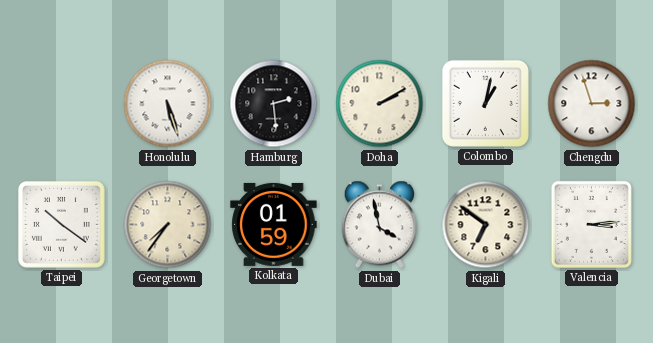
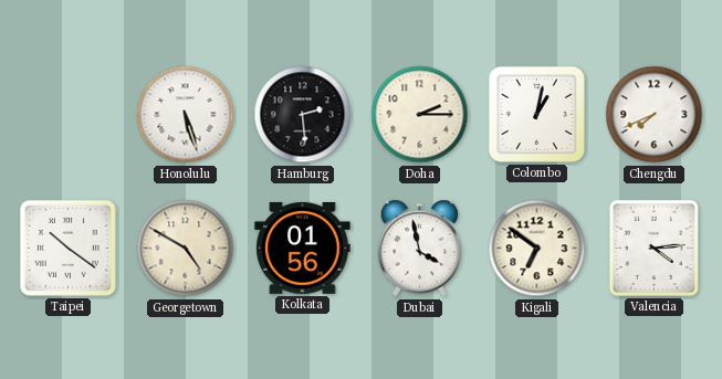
Doha: 2:10 -> 2:15
Chengdu: 2:57 -> 7:41
Georgetown: 7:36 -> 4:50
Kolkata: 01:59 -> 01:56
Valencia: 3:14 -> 4:14
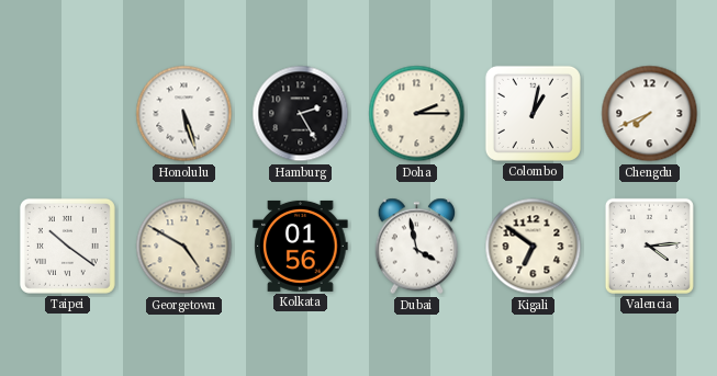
Hamburg: 2:29 -> 2:25
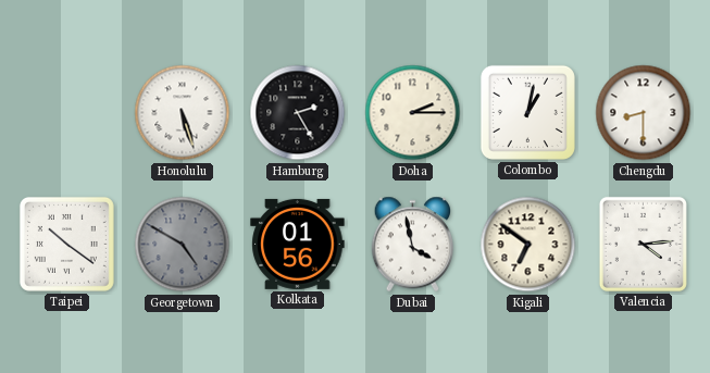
Chengdu: 7:41 -> 8:30
Georgetown dial: cream -> grey
